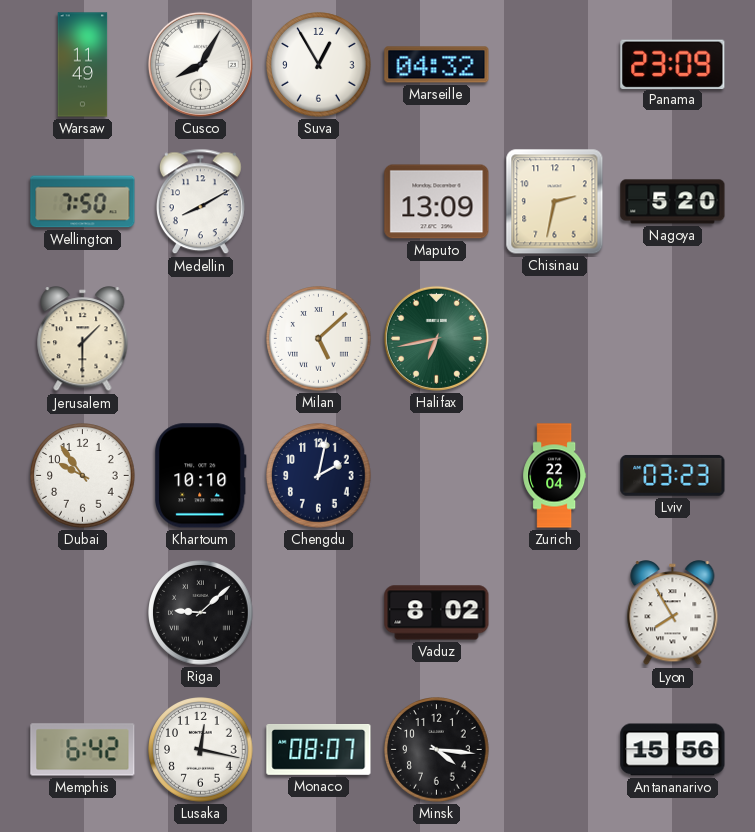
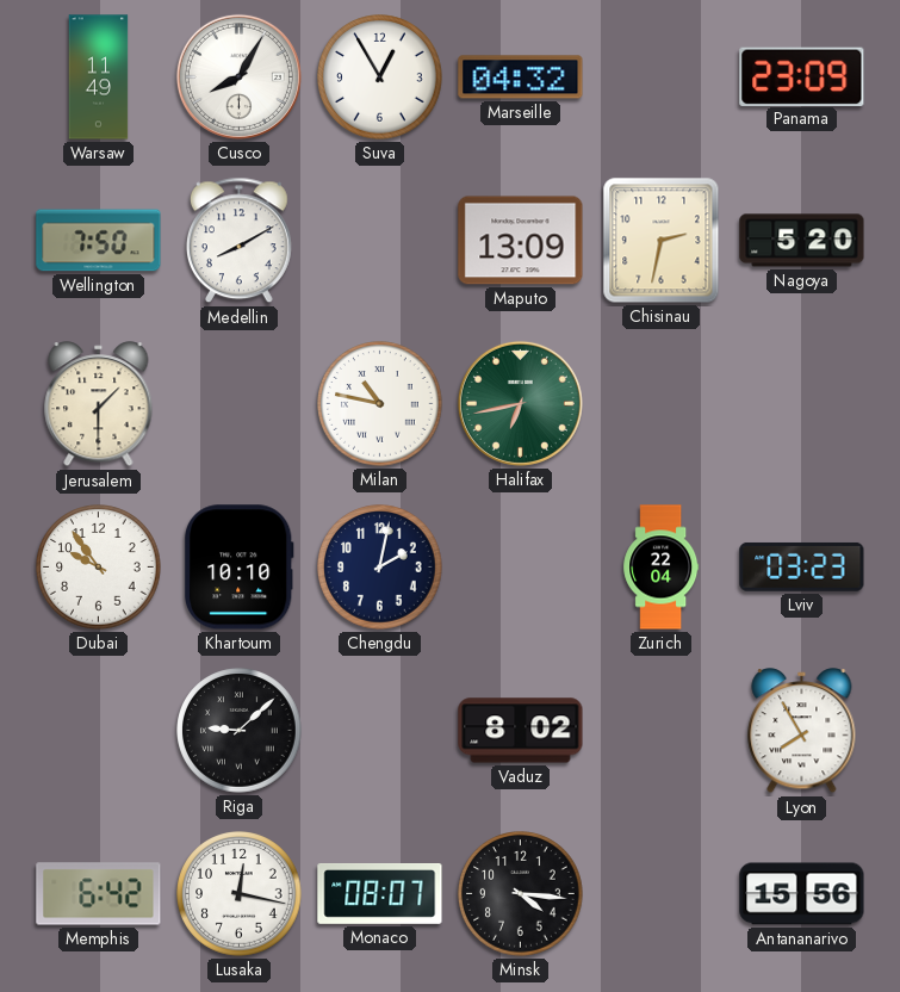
Milan: 5:08 -> 10:47
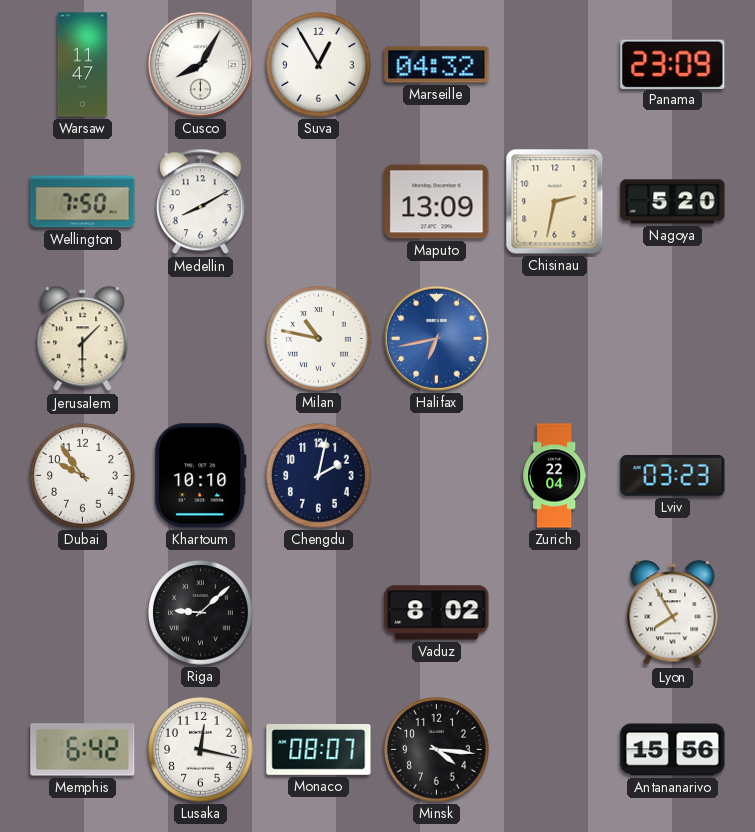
Warsaw: 11:49 -> 11:47
Halifax dial: green -> blue
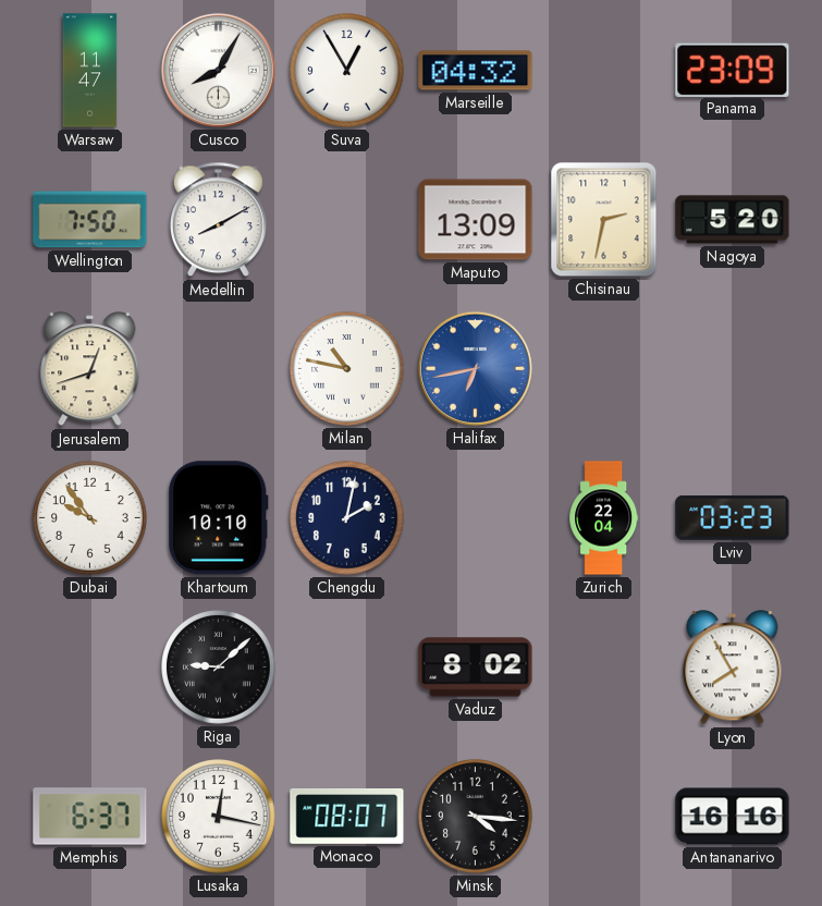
Jerusalem: 1:30 -> 12:42
Memphis: 6:42 -> 6:37
Antananarivo: 15:56 -> 16:16
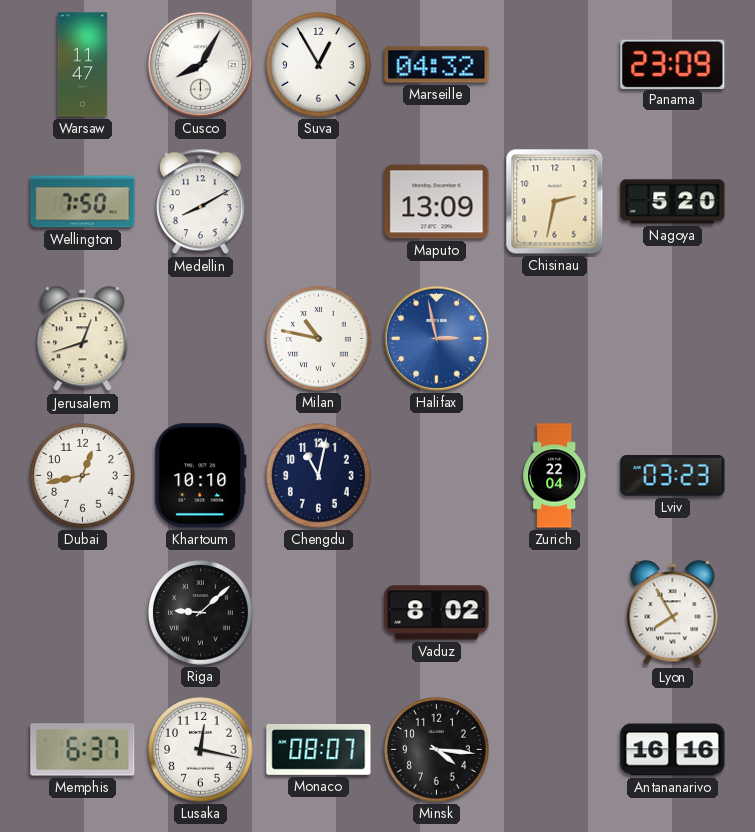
Halifax: 6:43 -> 2:58
Dubai: 9:54 -> 12:43
Chengdu: 2:02 -> 11:02
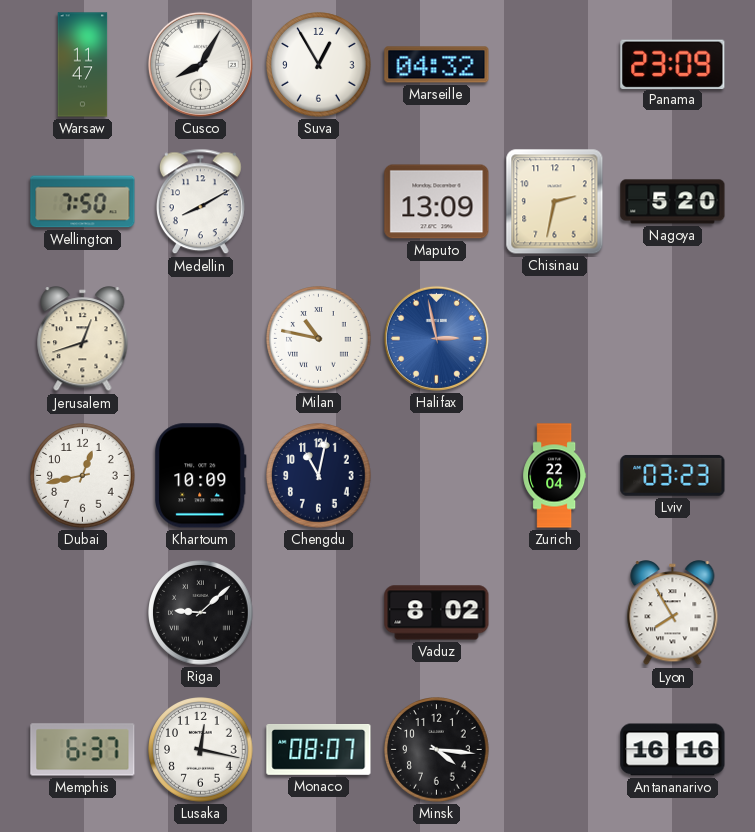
Khartoum: 10:10 -> 10:09
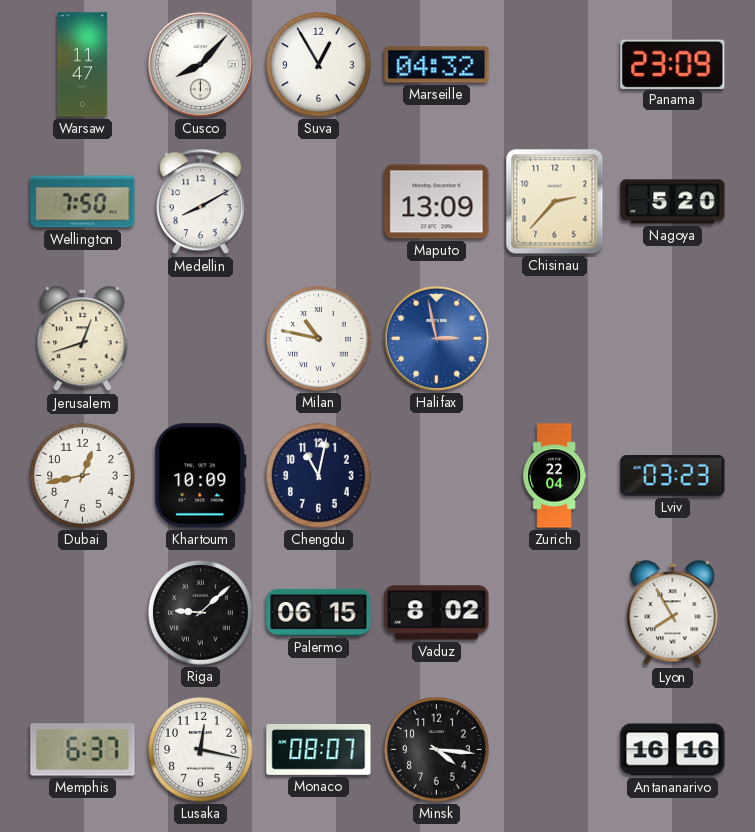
Cusco: 8:05 -> 8:07
Chisinau: 2:32 -> 2:37
Palermo: none -> 06:15
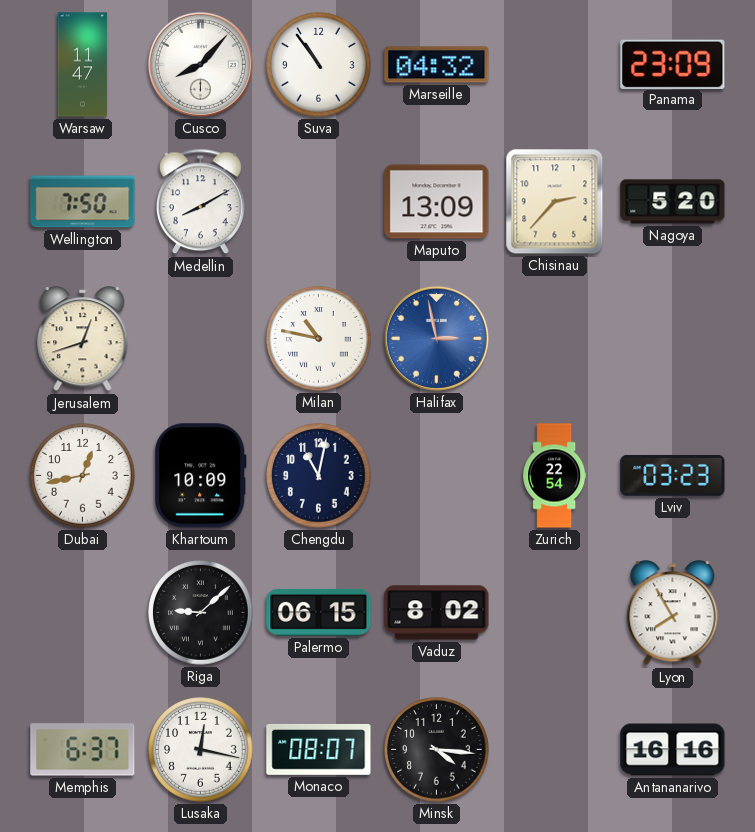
Suva: 12:55 -> 10:54
Zurich: 22:04 -> 22:54
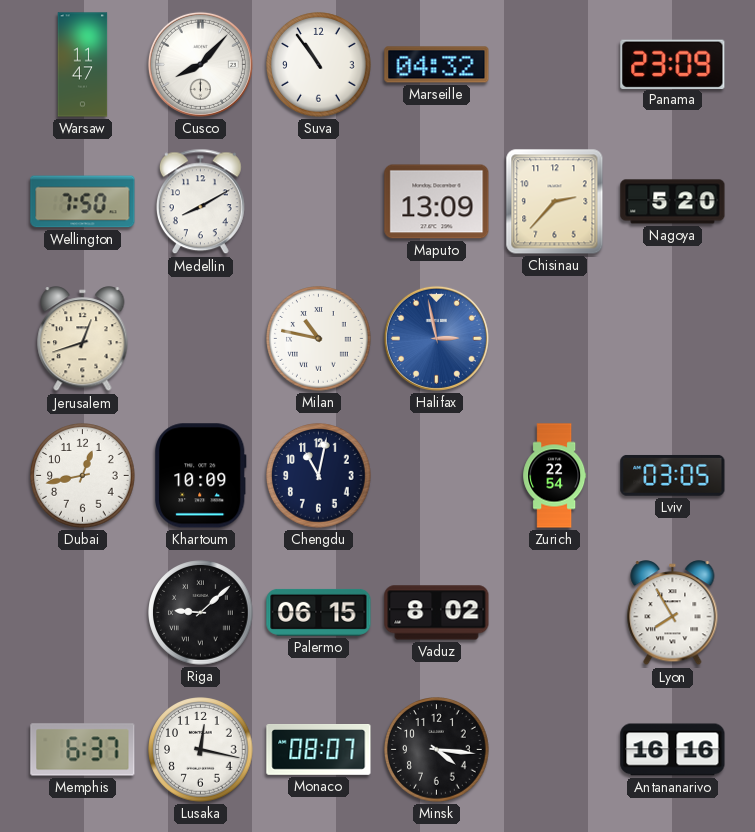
Lviv: 03:23 -> 03:05
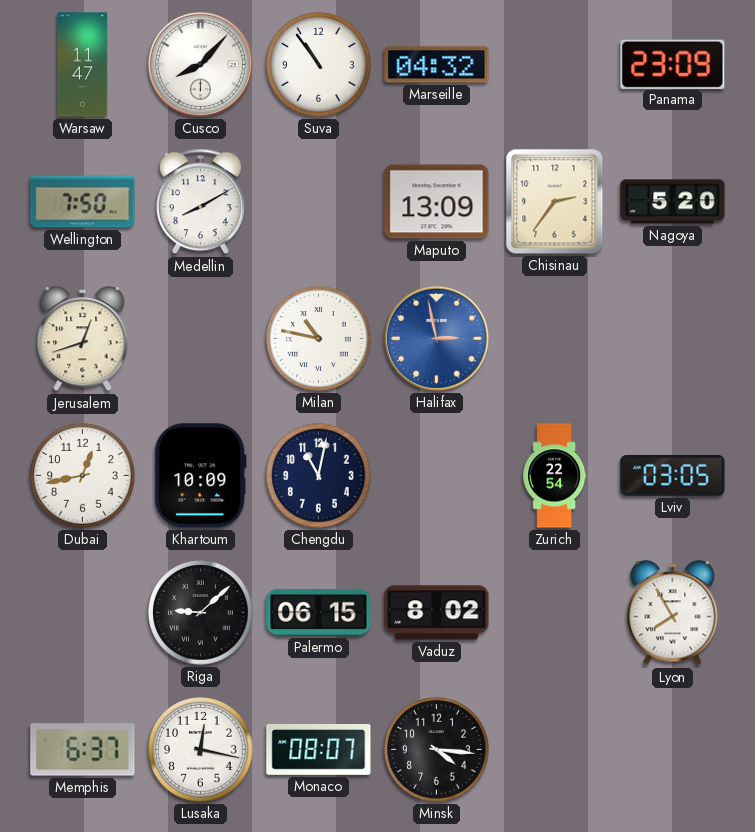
Chisinau: 2:37 -> 2:36
Antananarivo: 16:16 -> none
